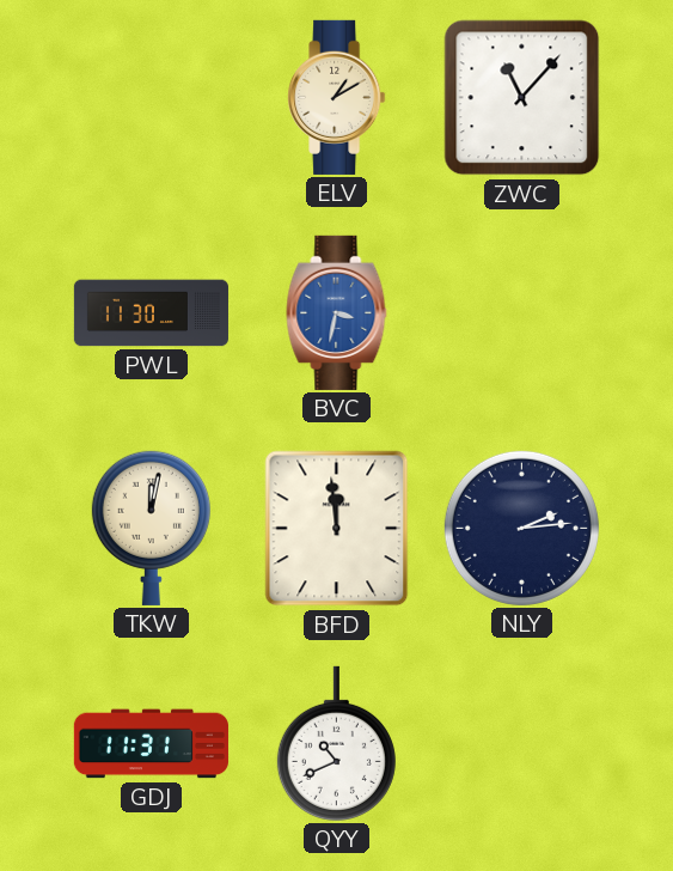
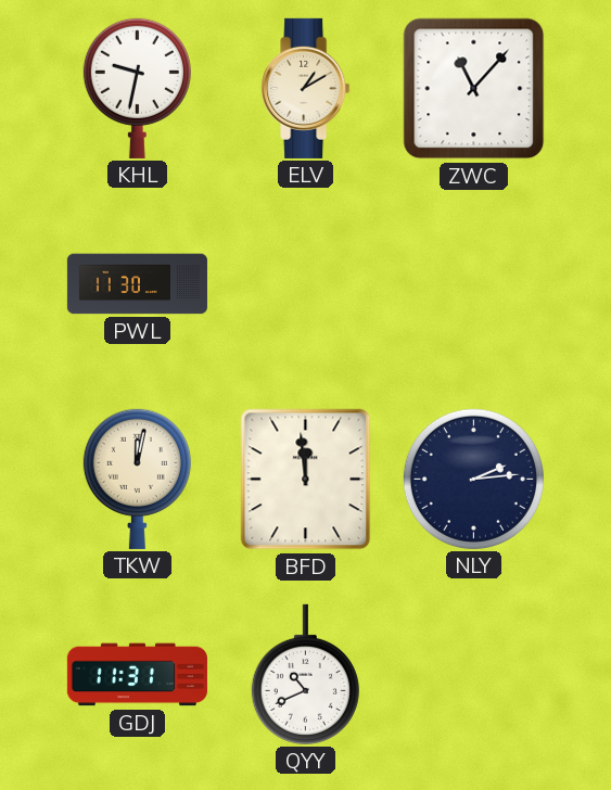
KHL: none -> 9:32
BVC: 3:32 -> none
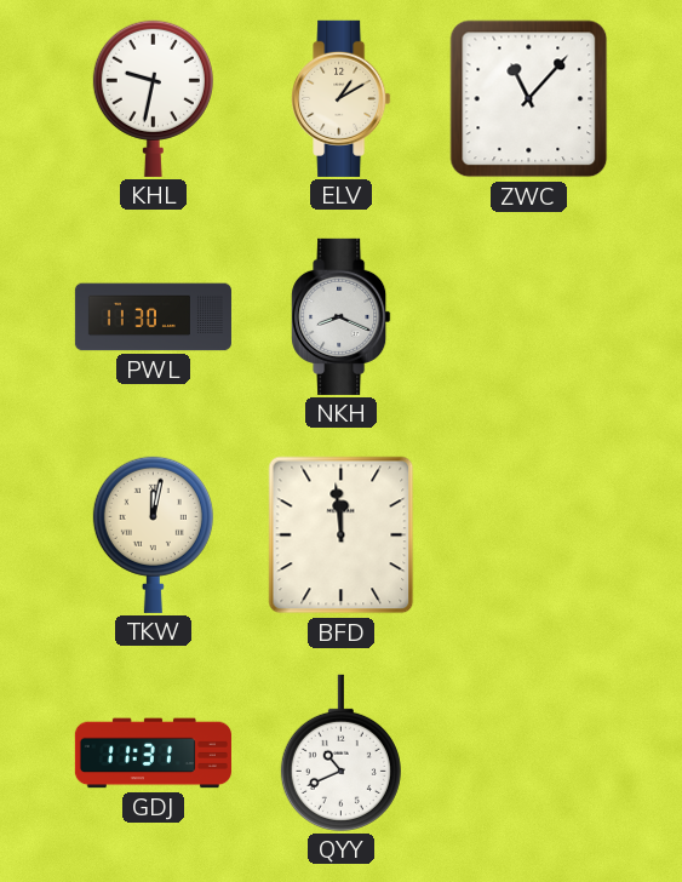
NKH: none -> 8:19
NLY: 2:14 -> none
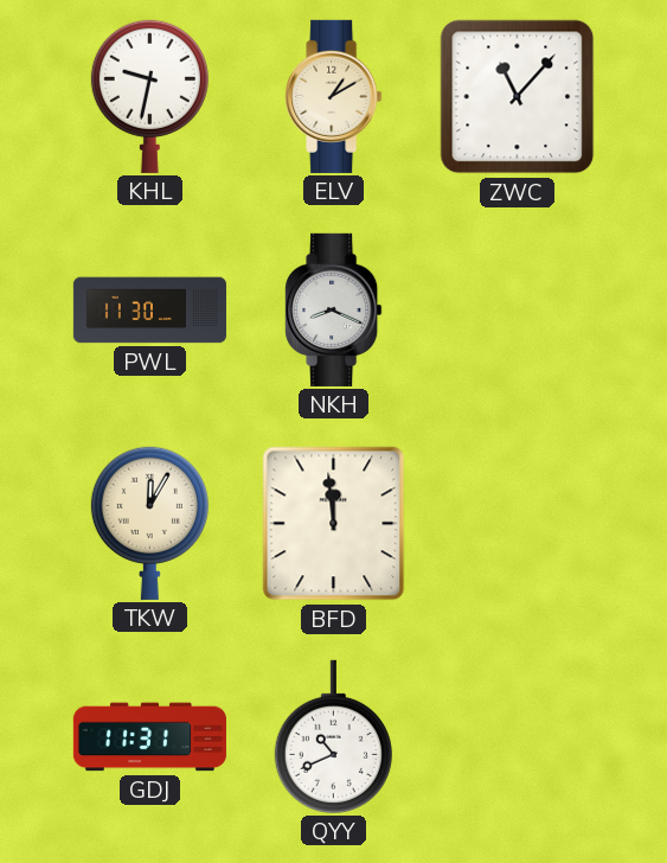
TKW: 12:02 -> 12:05
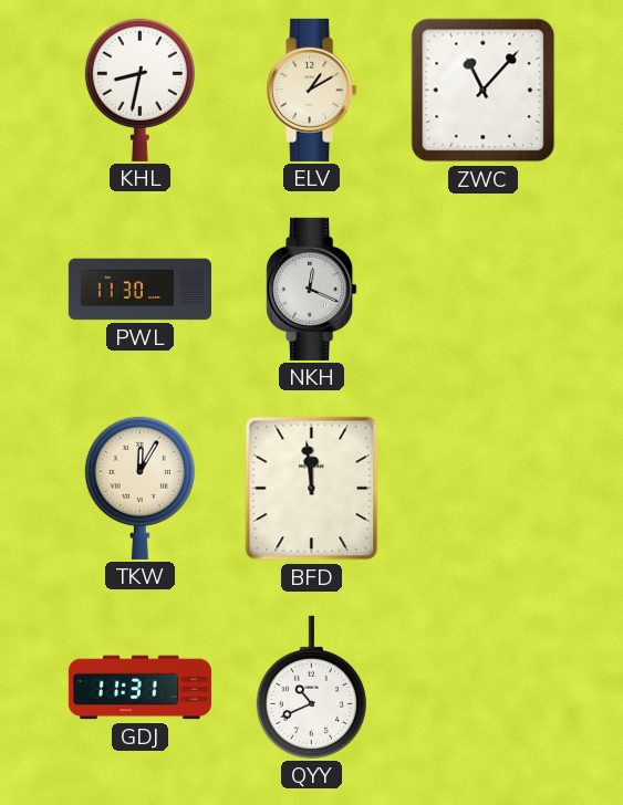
KHL: 9:32 -> 8:32
NKH: 8:19 -> 12:19
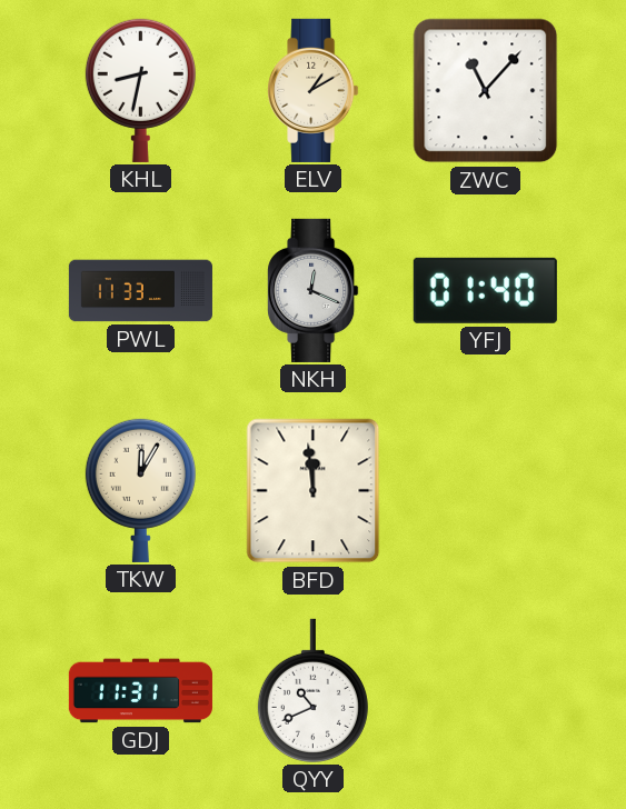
PWL: 11:30 -> 11:33
YFJ: none -> 01:40
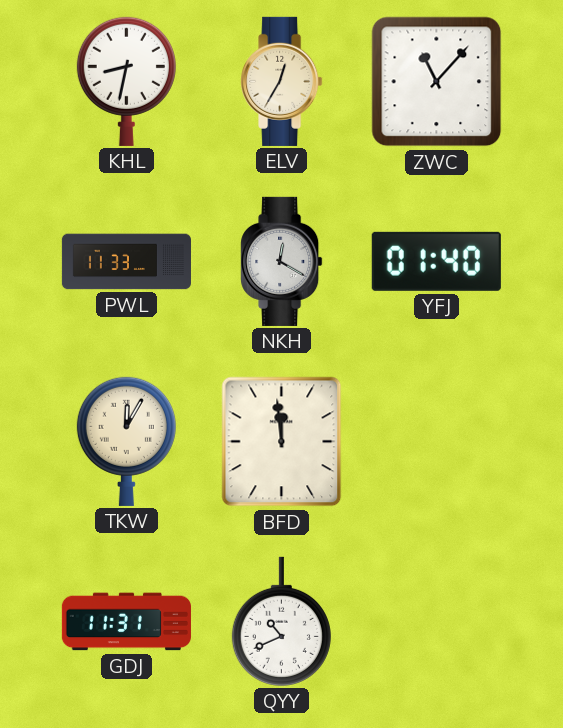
ELV: 1:10 -> 12:35
NKH: 12:19 -> 12:20
